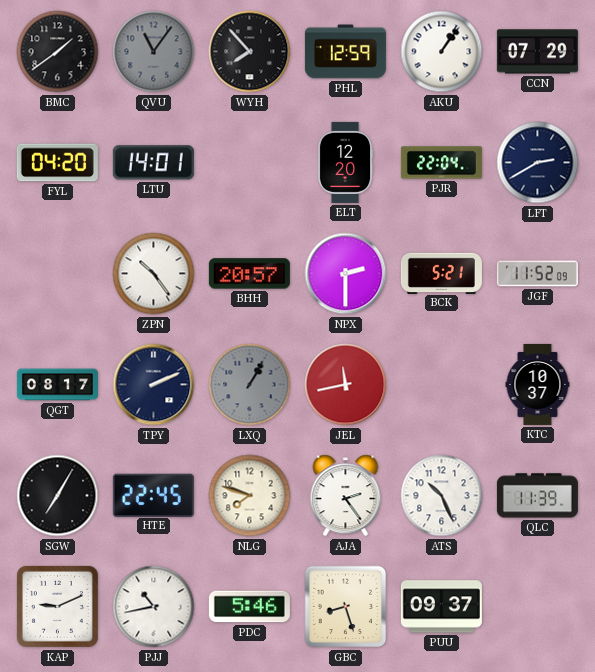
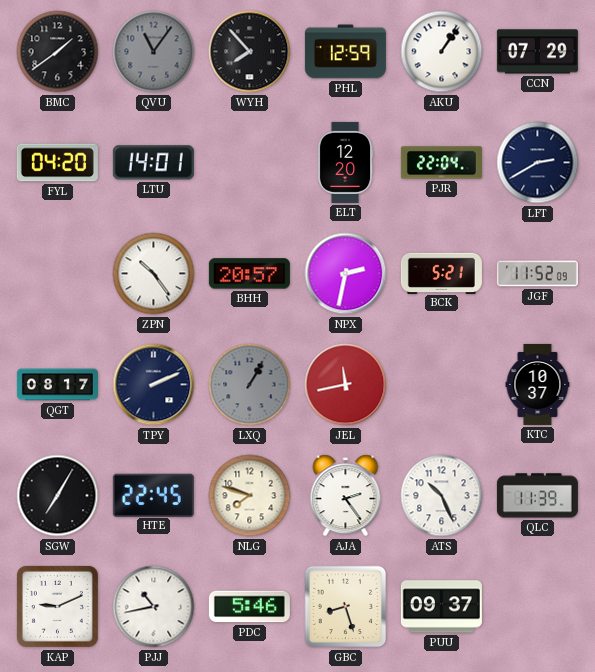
NPX: 2:30 -> 2:32
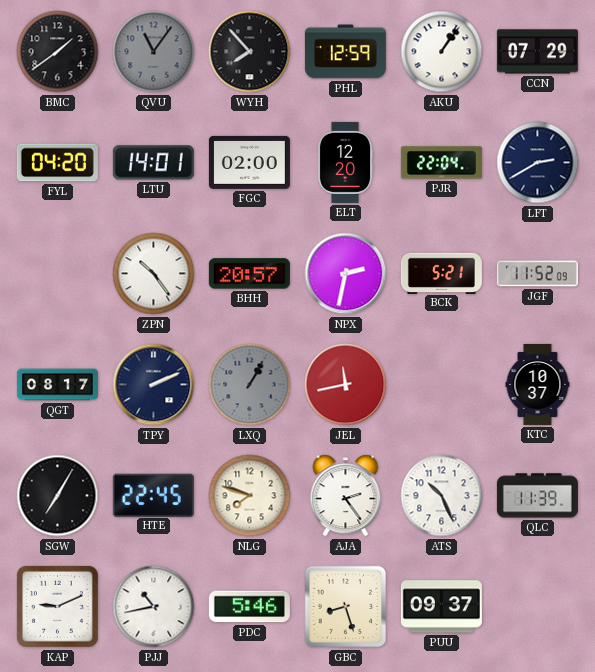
FGC: none -> 02:00
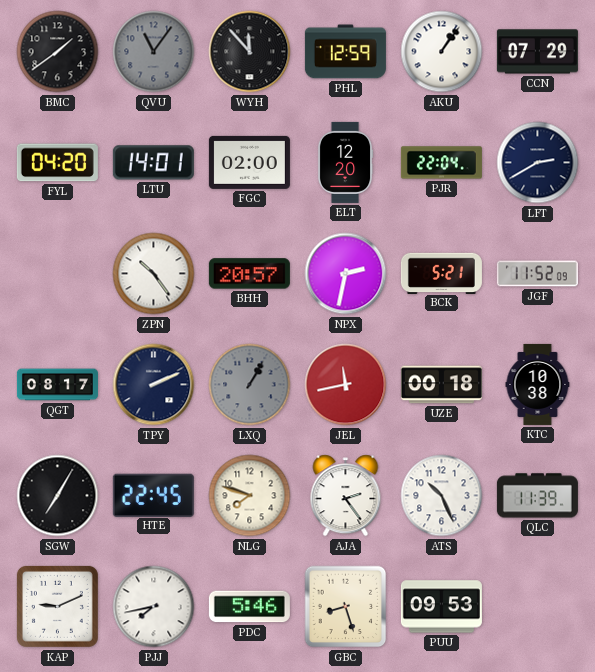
WYH: 7:53 -> 11:53
UZE: none -> 00:18
KTC: 10:37 -> 10:38
PJJ: 10:43 -> 7:43
PUU: 09:37 -> 09:53
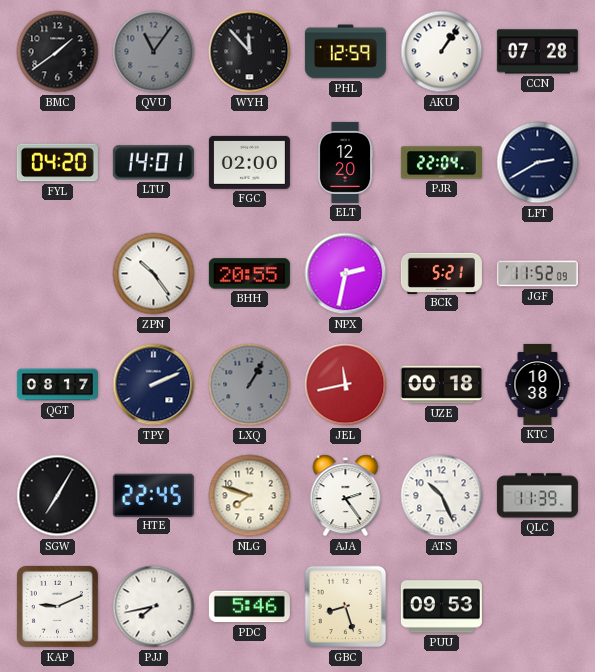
CCN: 07:29 -> 07:28
BHH: 20:57 -> 20:55
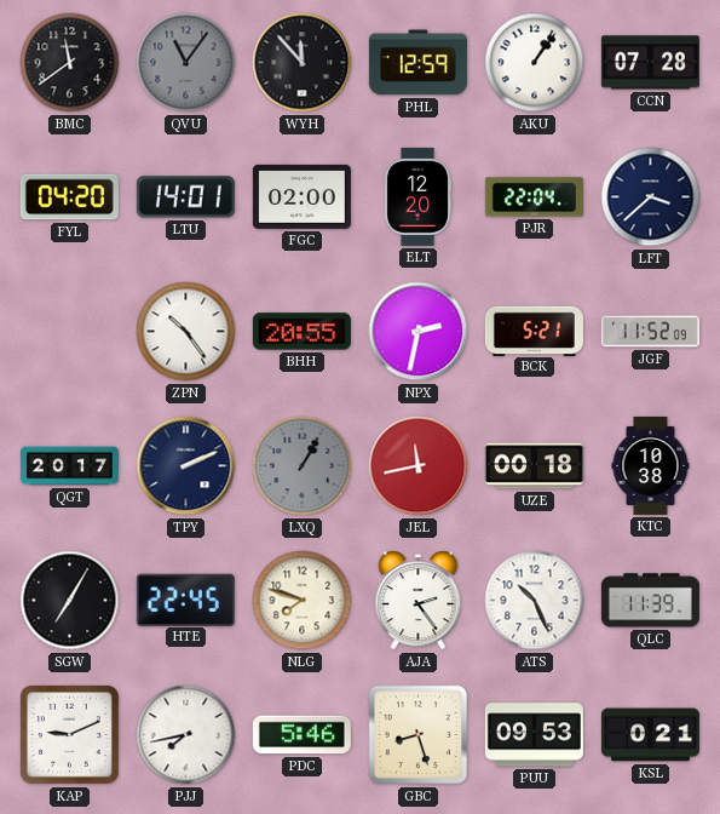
BMC: 1:39 -> 11:39
LFT: 2:40 -> 3:38
QGT: 08:17 -> 20:17
KSL: none -> 0:21
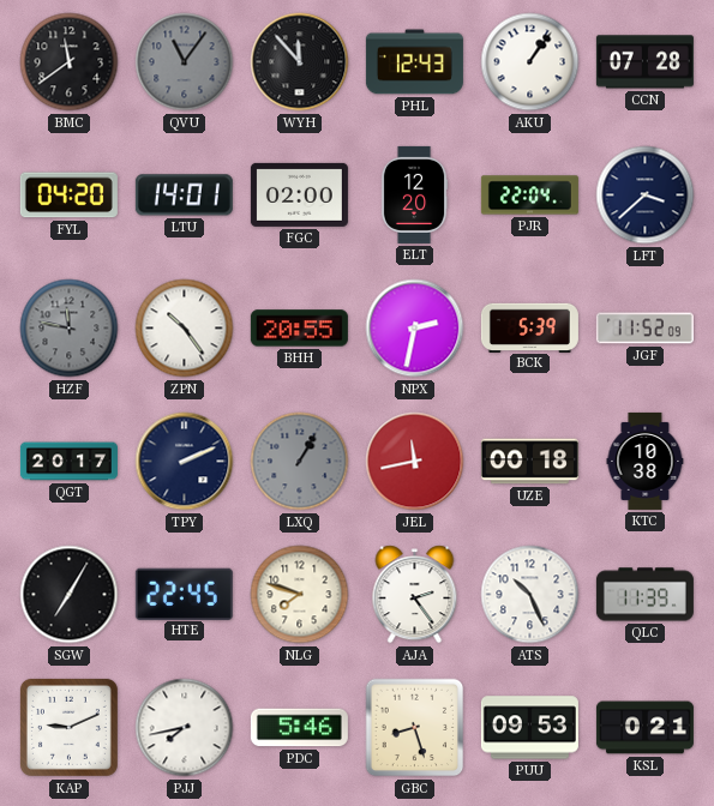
PHL: 12:59 -> 12:43
HZF: none -> 11:47
BCK: 5:21 -> 5:39
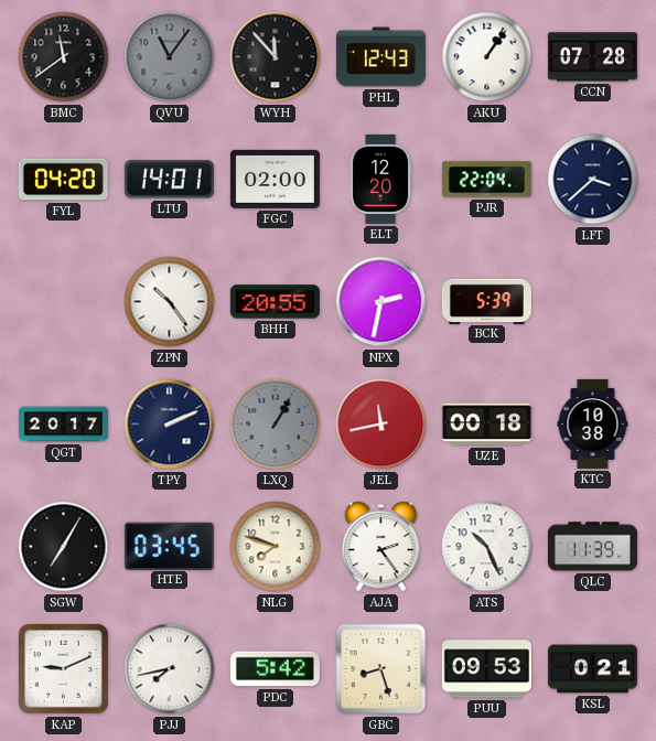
HZF: 11:47 -> none
JGF: 11:52 -> none
HTE: 22:45 -> 03:45
PDC: 5:46 -> 5:42
